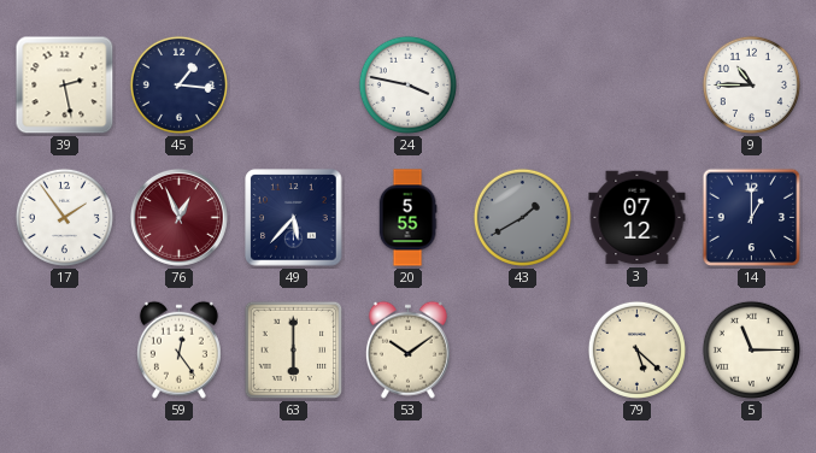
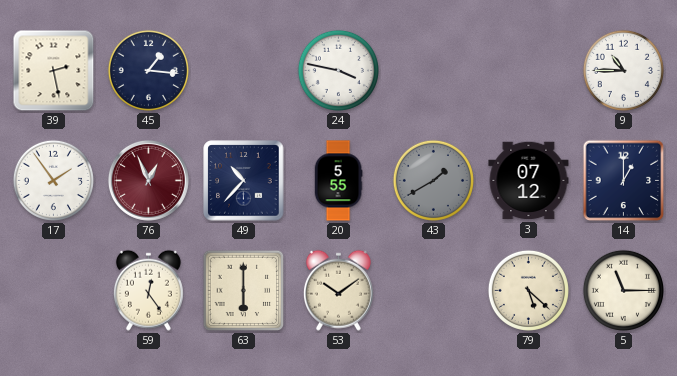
49: 5:37 -> 10:37
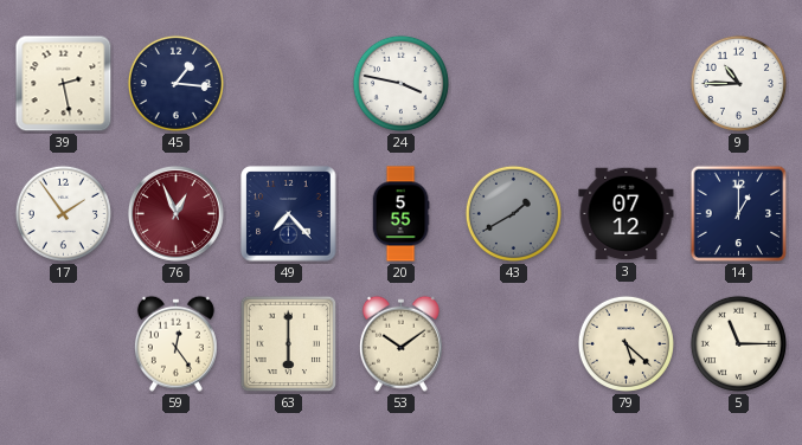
49: 10:37 -> 7:23
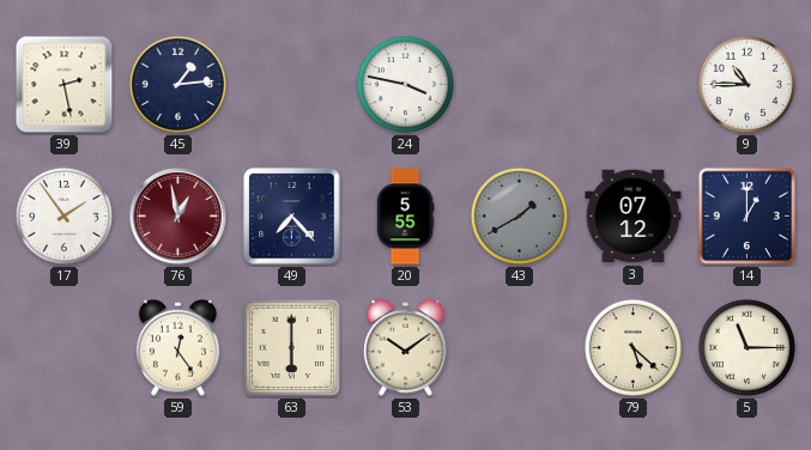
45: 1:16 -> 1:14
76: 12:56 -> 12:58
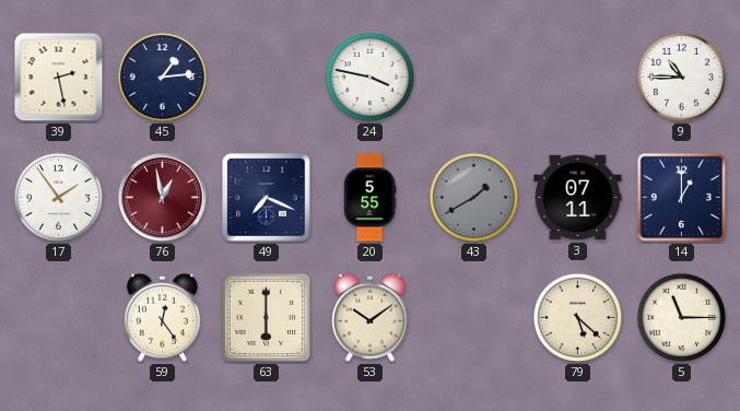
49: 7:23 -> 7:19
3: 07:12 -> 07:11
